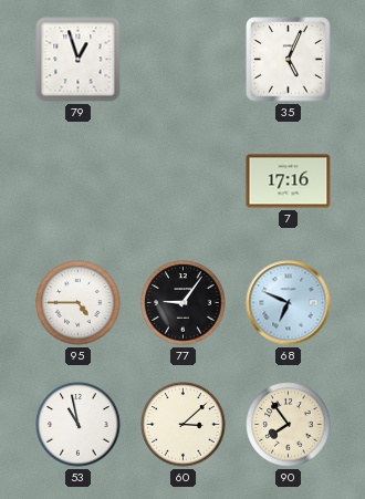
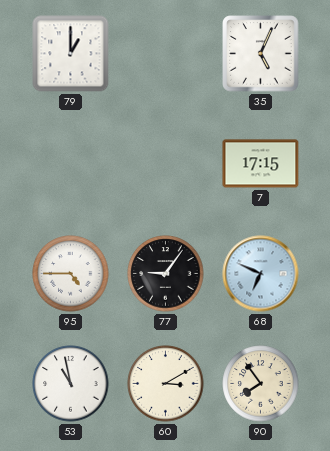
79: 12:57 -> 1:00
7: 17:16 -> 17:15
60: 3:08 -> 3:10
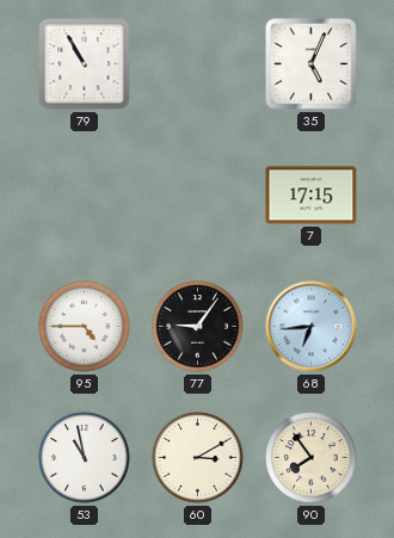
79: 1:00 -> 10:55
68: 6:49 -> 6:44
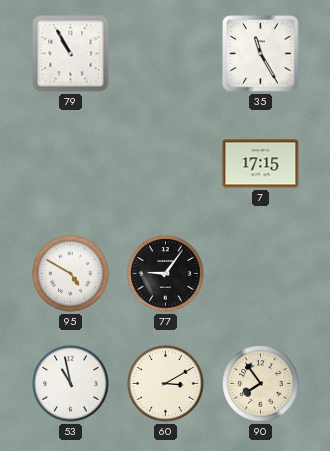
35: 5:04 -> 11:25
95: 4:45 -> 4:50
68: 6:44 -> none
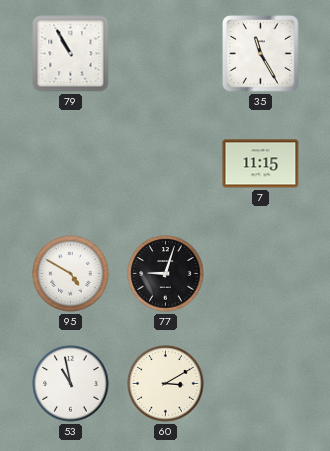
7: 17:15 -> 11:15
77: 9:06 -> 9:03
90: 7:54 -> none
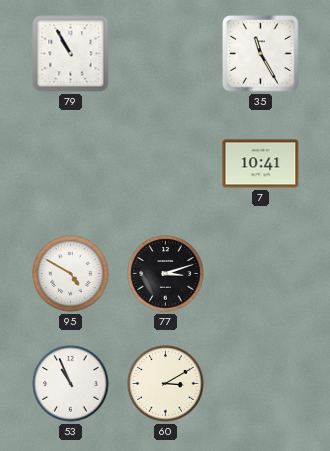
7: 11:15 -> 10:41
77: 9:03 -> 3:12
53: 10:58 -> 10:56
